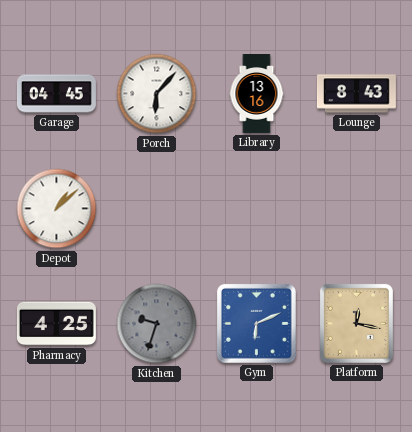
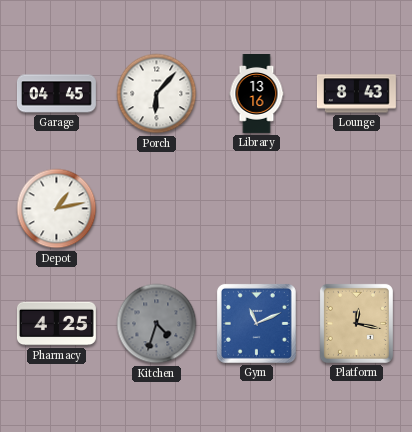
Depot: 1:08 -> 1:13
Kitchen: 9:33 -> 4:33
Gym: 6:11 -> 11:11
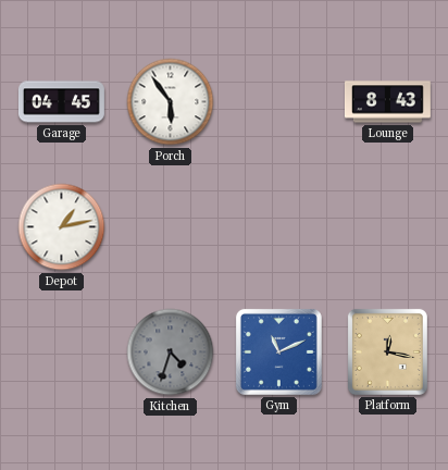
Porch: 6:07 -> 5:54
Library: 13:16 -> none
Pharmacy: 4:25 -> none
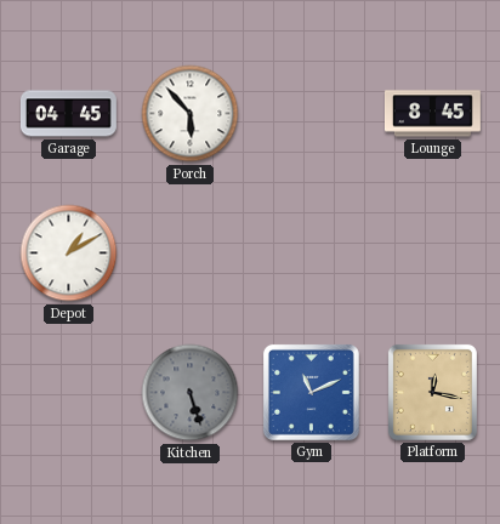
Porch: 5:54 -> 5:53
Lounge: 8:43 -> 8:45
Depot: 1:13 -> 1:10
Kitchen: 4:33 -> 5:27
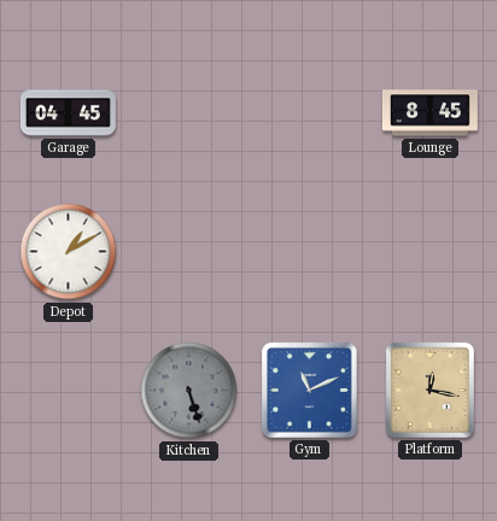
Porch: 5:53 -> none
